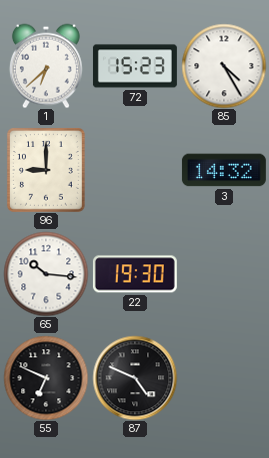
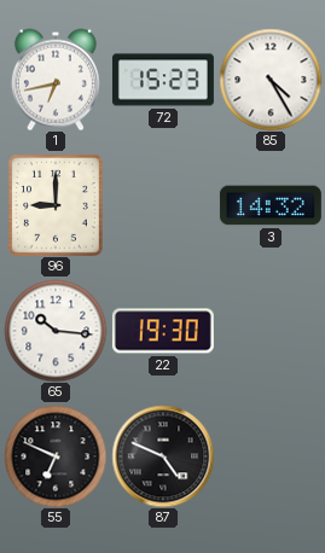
1: 6:38 -> 6:43
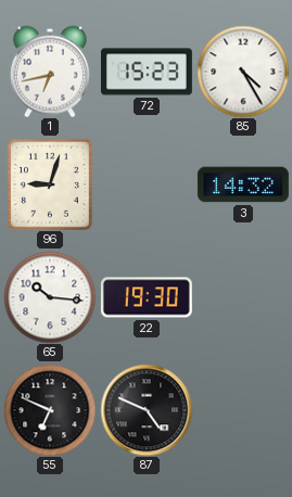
96: 9:00 -> 9:03
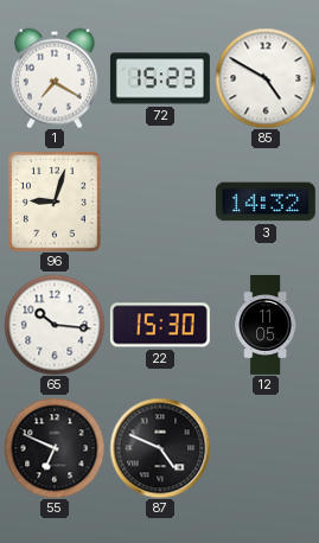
1: 6:43 -> 7:20
85: 4:25 -> 4:50
22: 19:30 -> 15:30
12: none -> 11:05
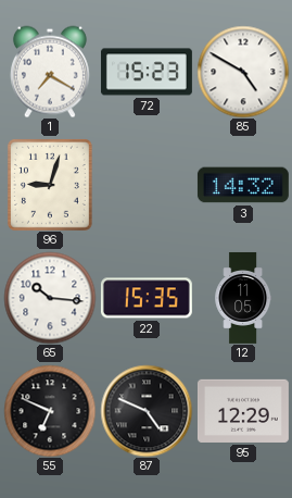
22: 15:30 -> 15:35
95: none -> 12:29
